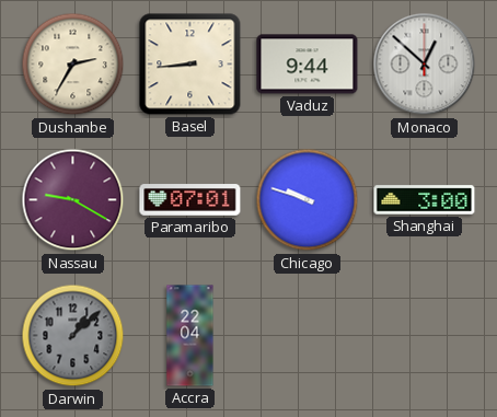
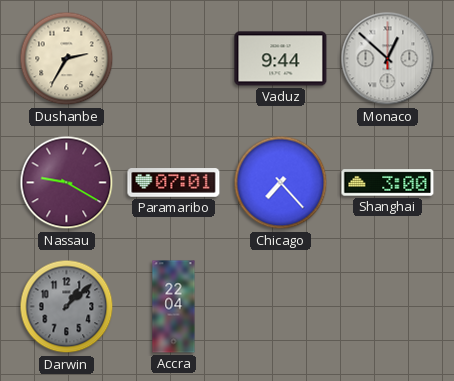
Basel: 8:44 -> none
Chicago: 9:48 -> 7:23
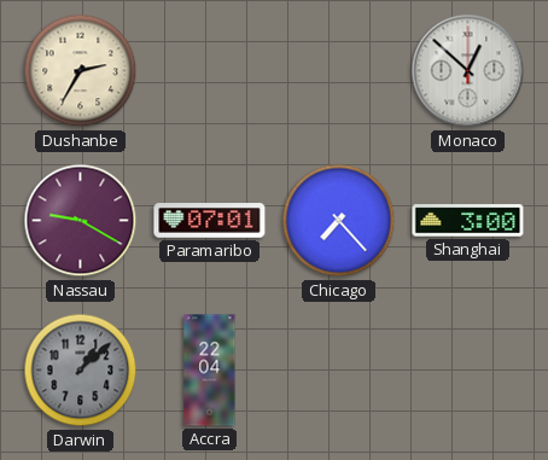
Vaduz: 9:44 -> none
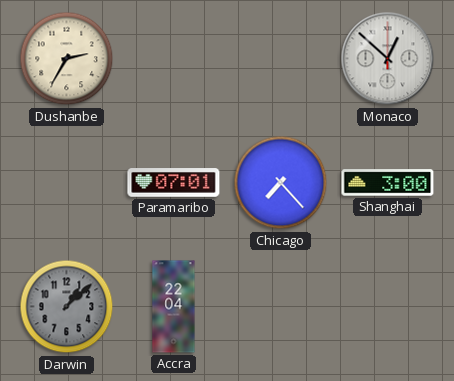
Nassau: 9:20 -> none
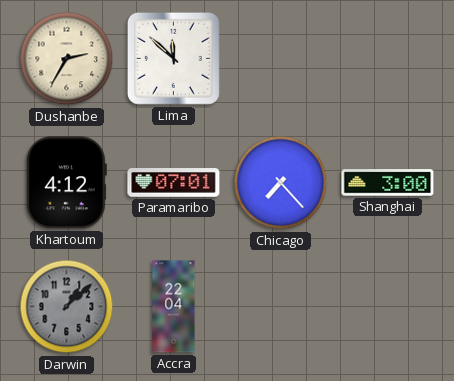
Lima: none -> 11:52
Monaco: 12:52 -> none
Khartoum: none -> 4:12
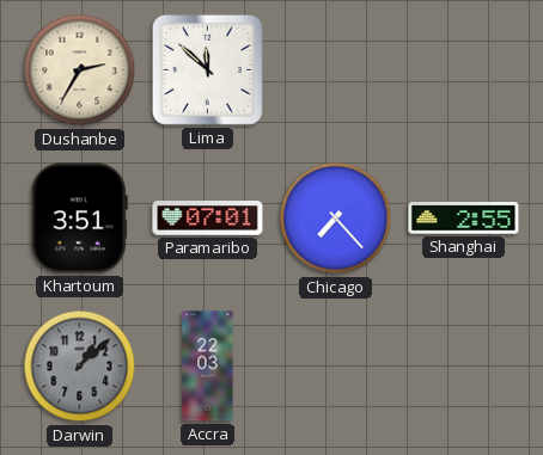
Khartoum: 4:12 -> 3:51
Shanghai: 3:00 -> 2:55
Accra: 22:04 -> 22:03
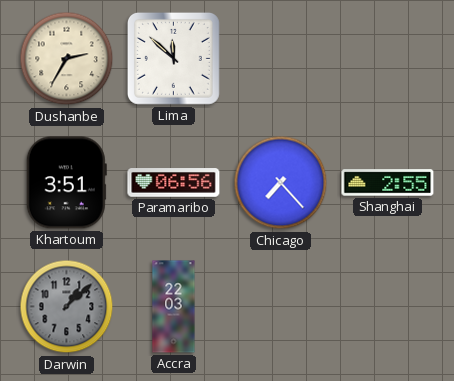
Paramaribo: 07:01 -> 06:56
